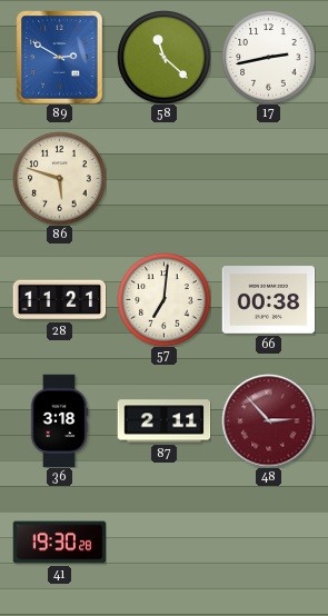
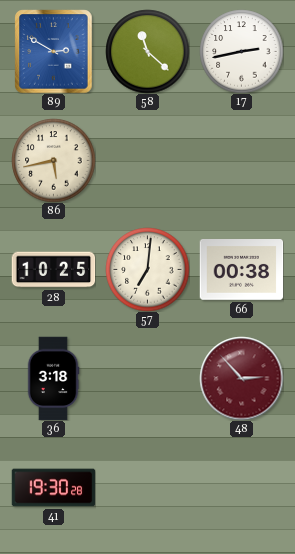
86: 5:48 -> 5:43
28: 11:21 -> 10:25
87: 2:11 -> none
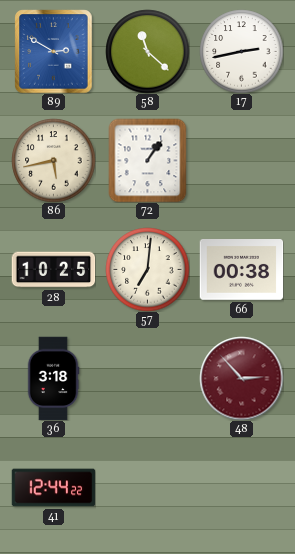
72: none -> 1:06
41: 19:30 -> 12:44
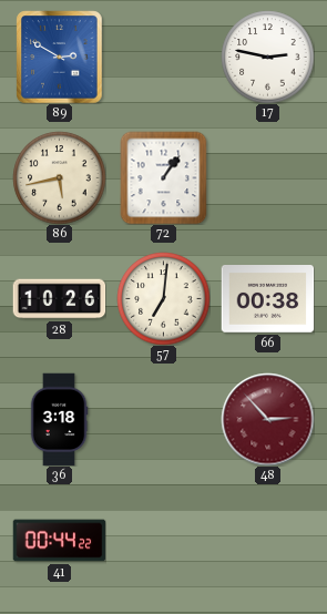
58: 11:22 -> none
17: 2:43 -> 2:47
28: 10:25 -> 10:26
41: 12:44 -> 00:44
